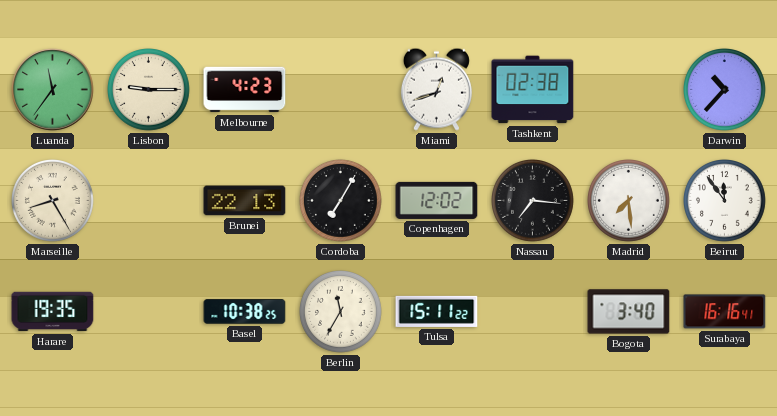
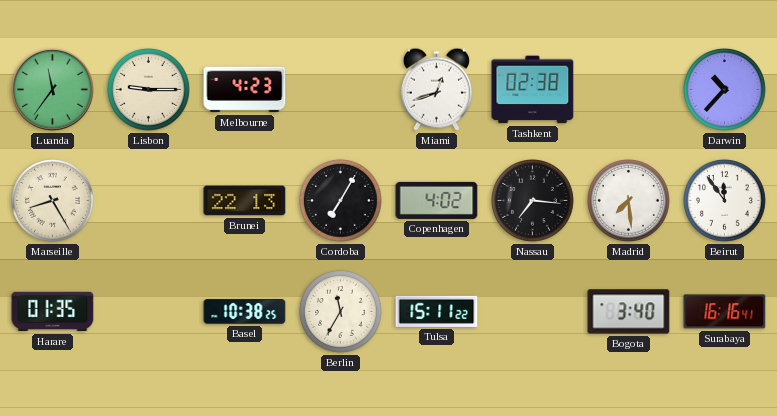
Copenhagen: 12:02 -> 4:02
Harare: 19:35 -> 01:35
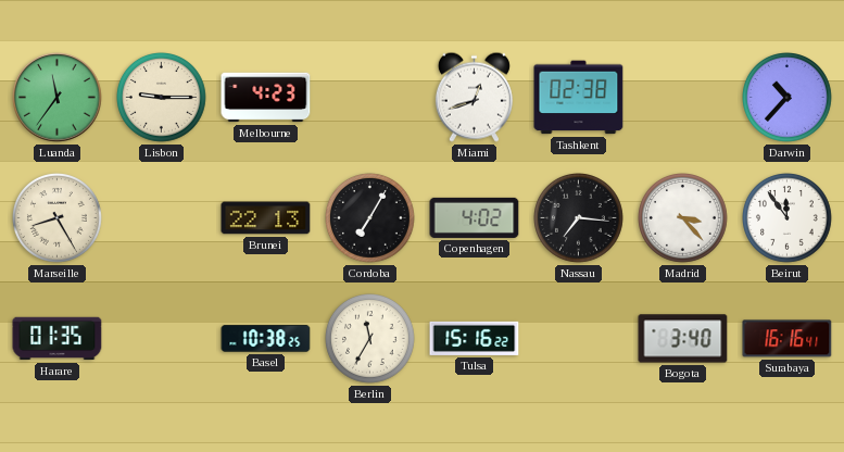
Madrid: 7:29 -> 3:23
Tulsa: 15:11 -> 15:16
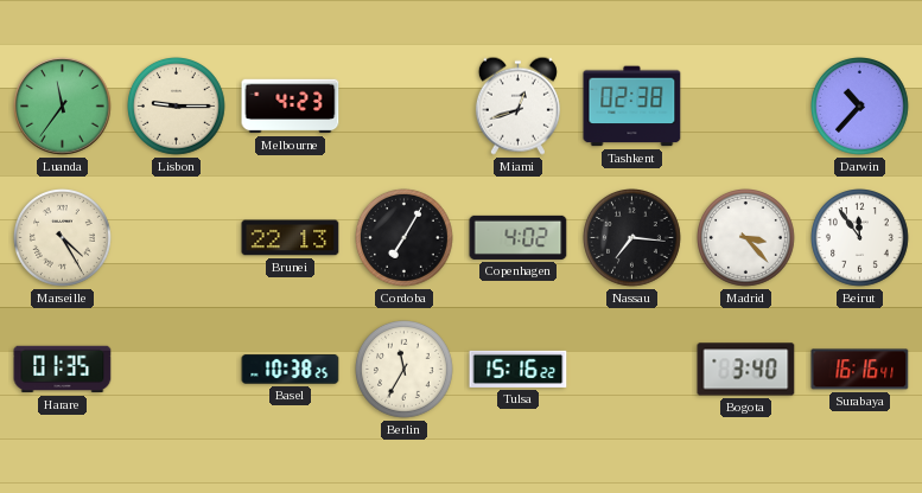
Marseille: 8:25 -> 4:25
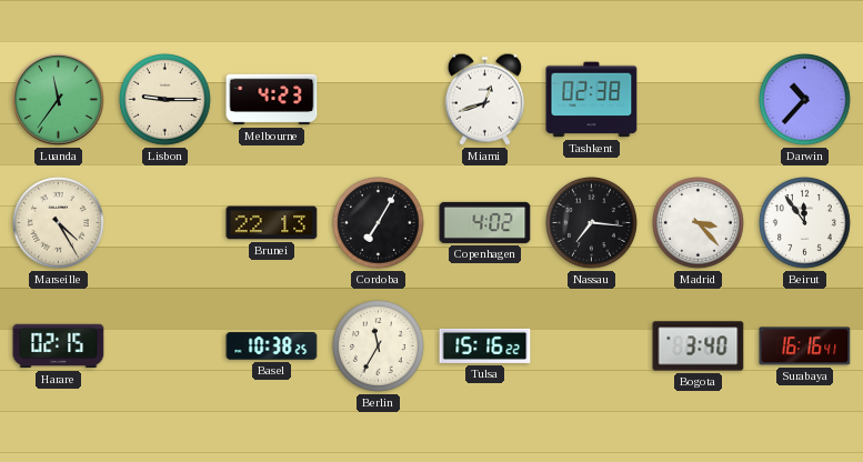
Harare: 01:35 -> 02:15
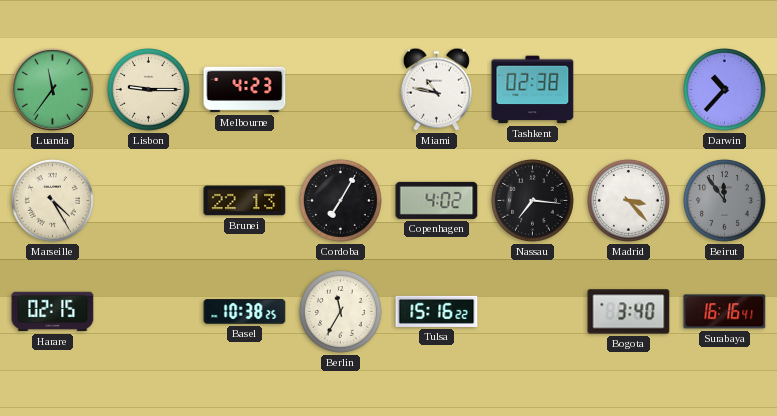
Miami: 12:42 -> 10:47
Beirut dial: white -> grey
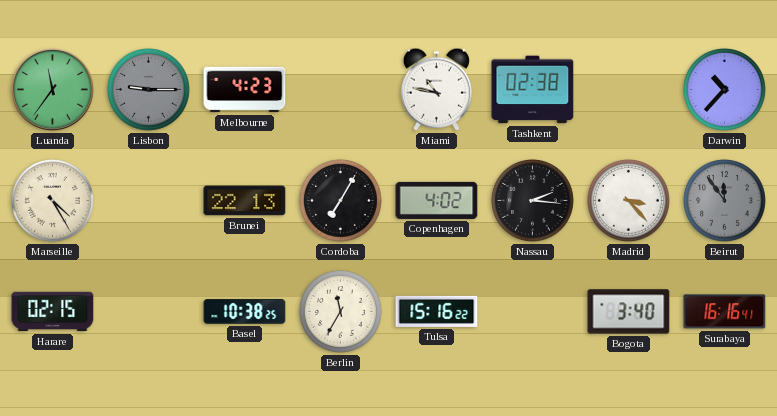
Lisbon dial: cream -> grey
Nassau: 7:16 -> 2:16
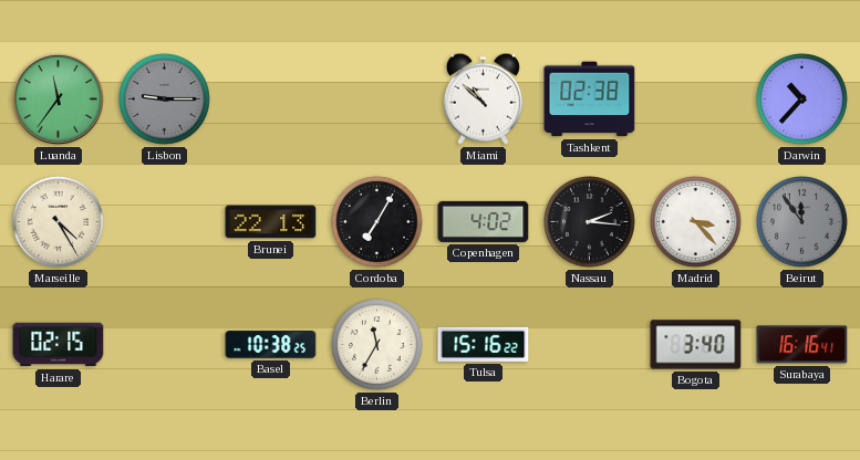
Melbourne: 4:23 -> none
Miami: 10:47 -> 10:52
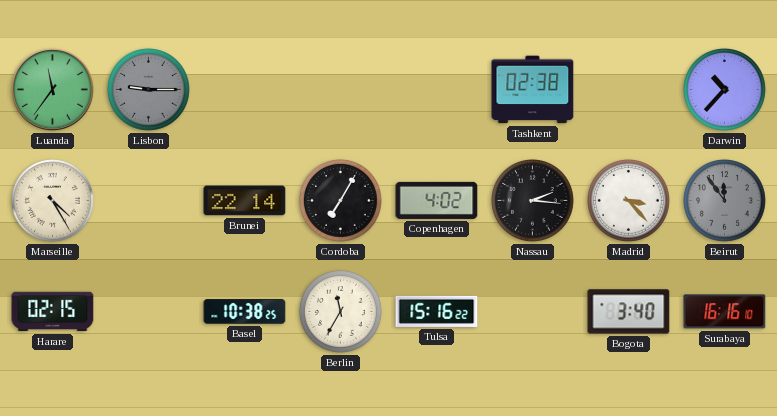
Miami: 10:52 -> none
Brunei: 22:13 -> 22:14
Surabaya: 16:16:41 -> 16:16:10
